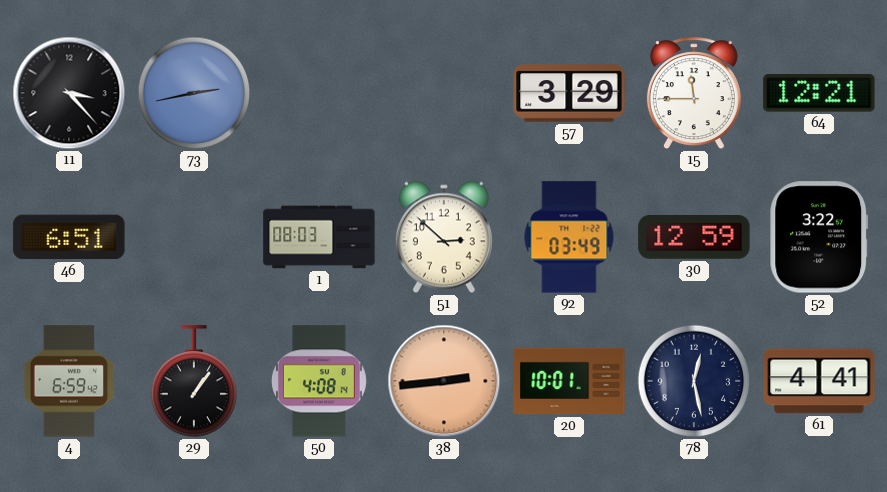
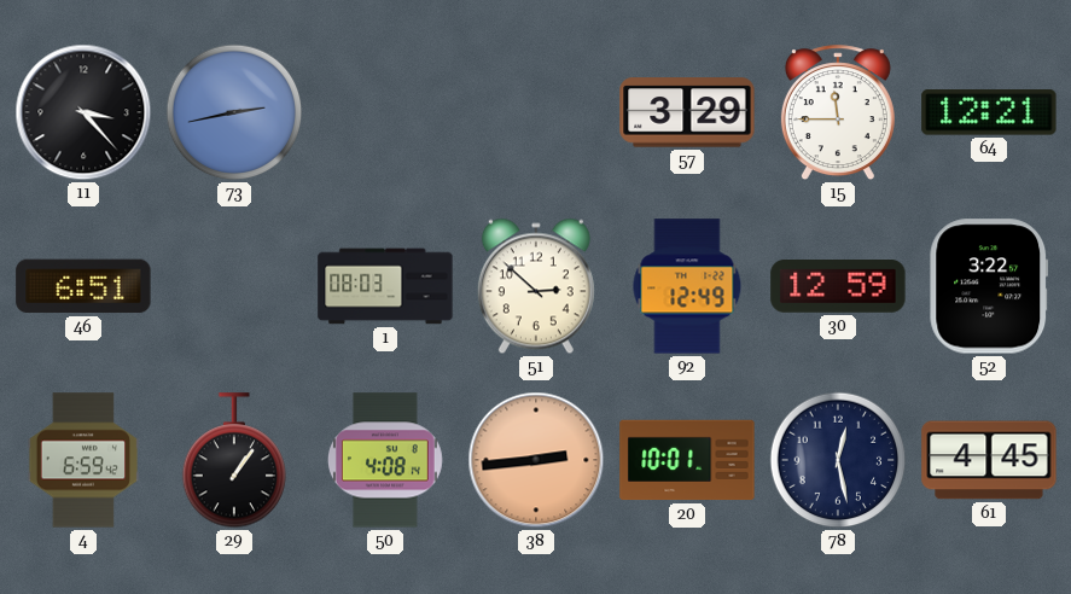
92: 03:49 -> 12:49
61: 4:41 -> 4:45
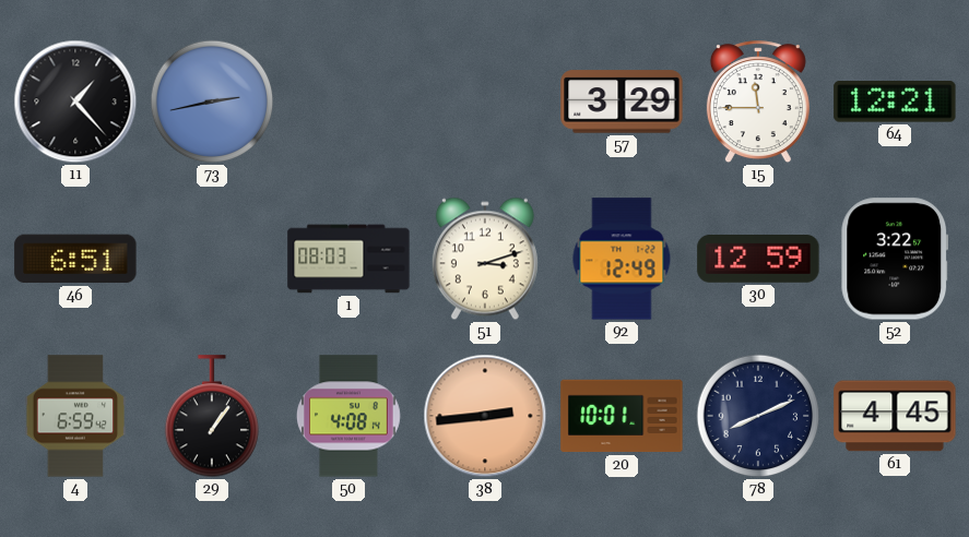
11: 3:23 -> 1:23
51: 2:52 -> 3:12
78: 12:28 -> 8:11
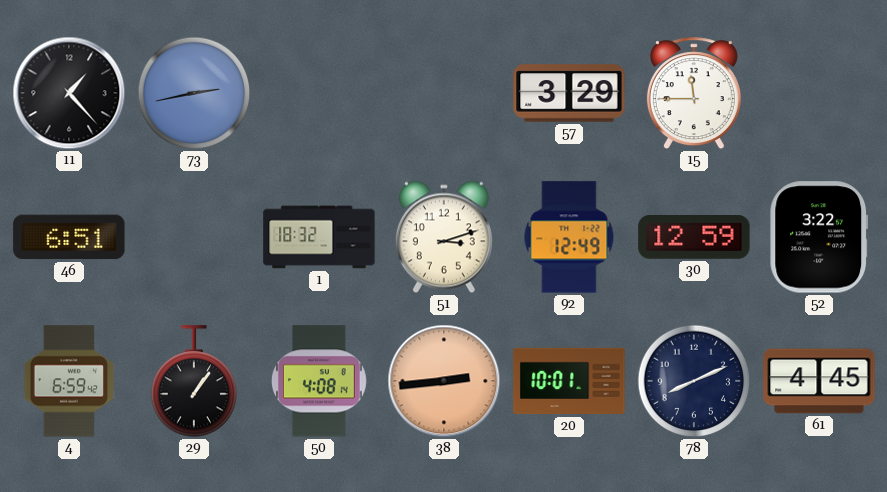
64: 12:21 -> none
1: 08:03 -> 18:32
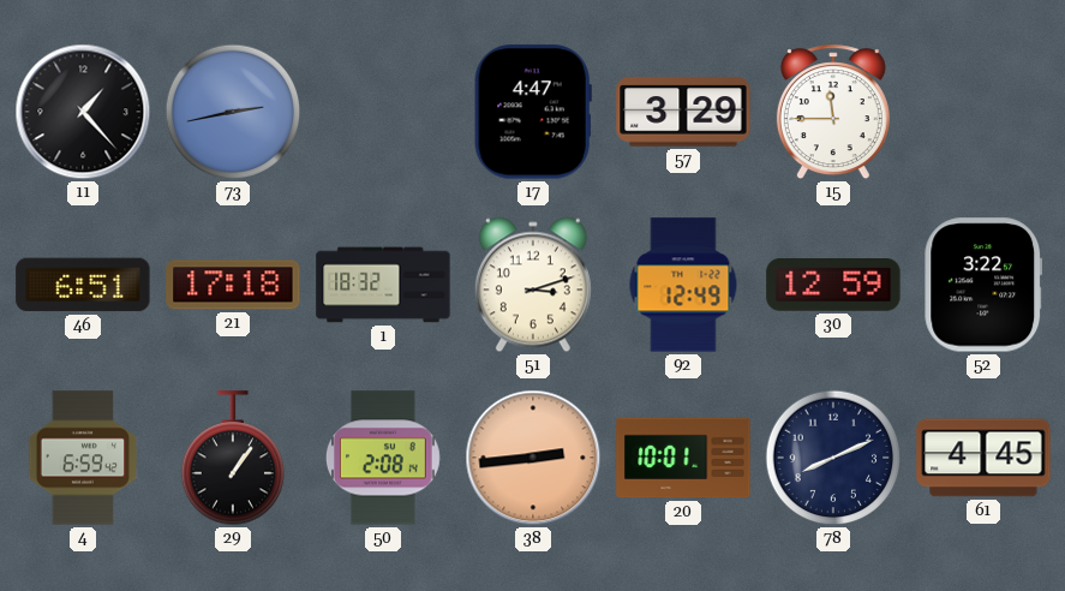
17: none -> 4:47
21: none -> 17:18
50: 4:08 -> 2:08
